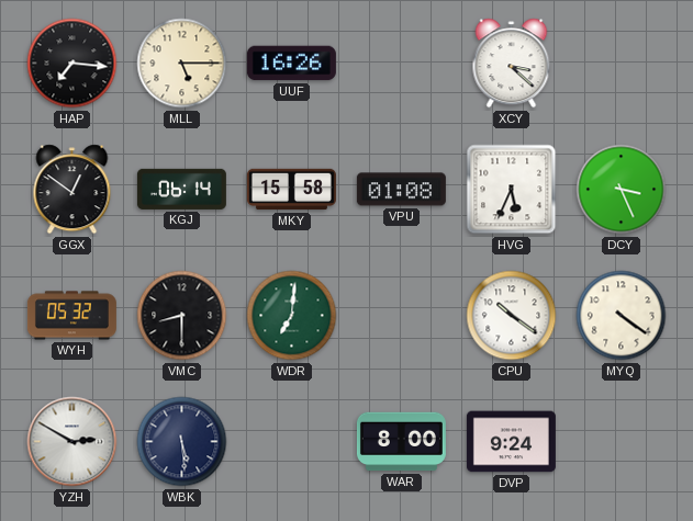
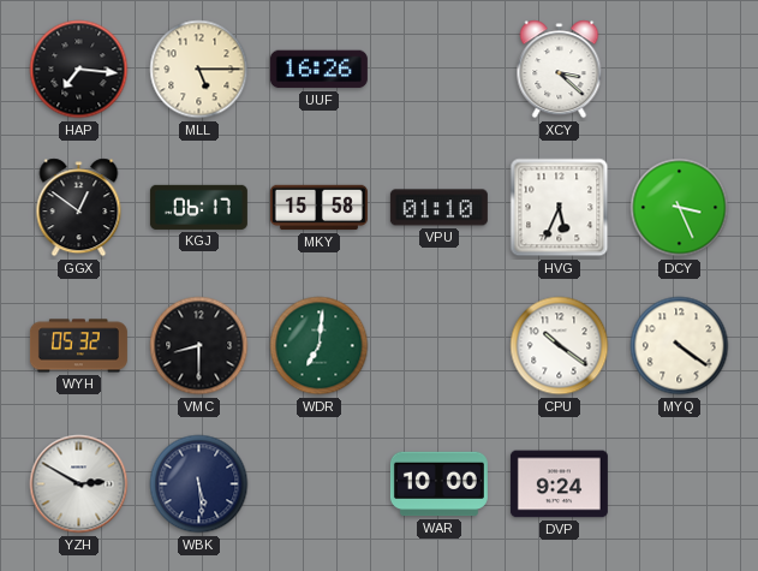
KGJ: 06:14 -> 06:17
VPU: 01:08 -> 01:10
WAR: 8:00 -> 10:00
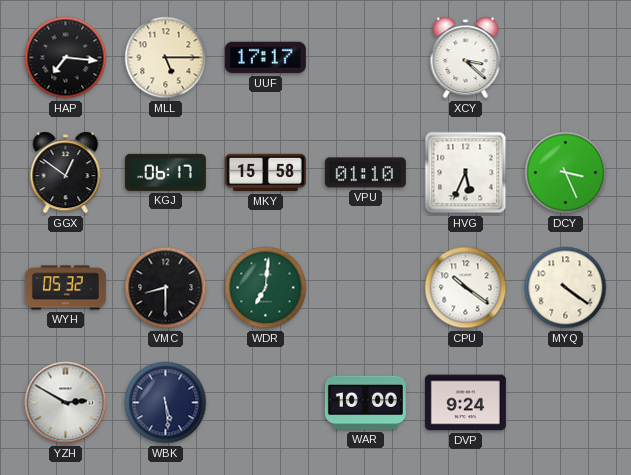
UUF: 16:26 -> 17:17
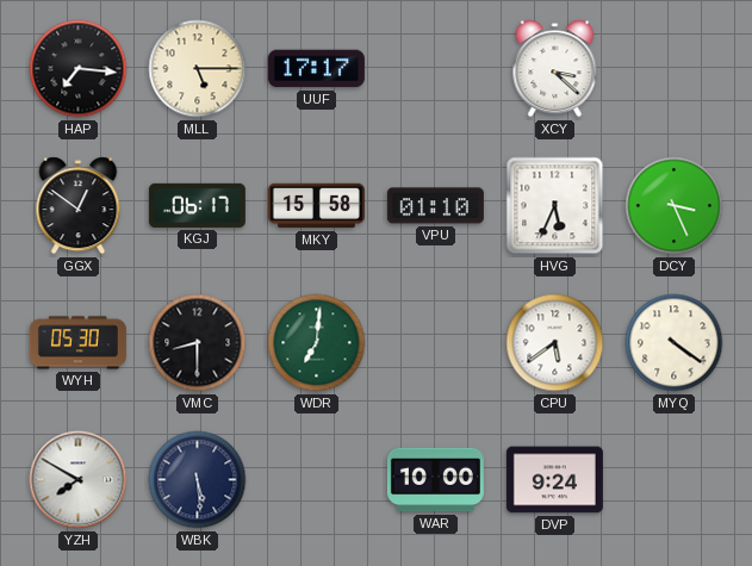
WYH: 05:32 -> 05:30
CPU: 10:21 -> 5:39
YZH: 2:50 -> 7:50
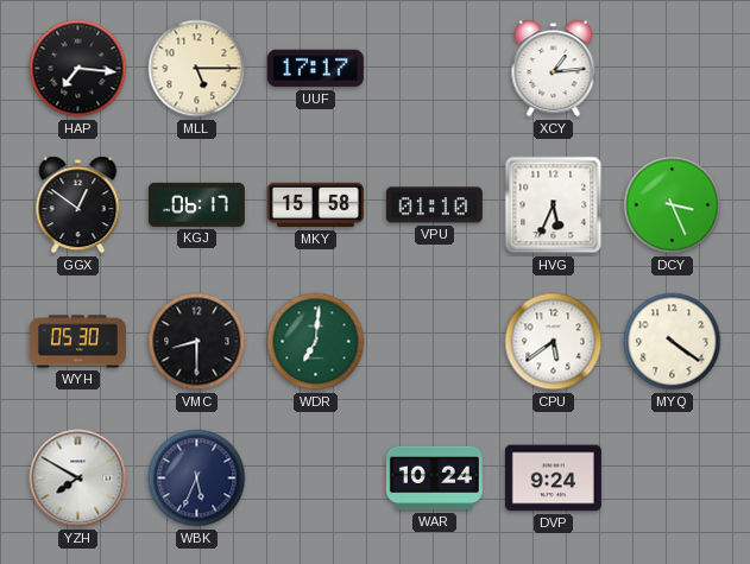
XCY: 3:22 -> 1:14
WBK: 5:29 -> 5:34
WAR: 10:00 -> 10:24
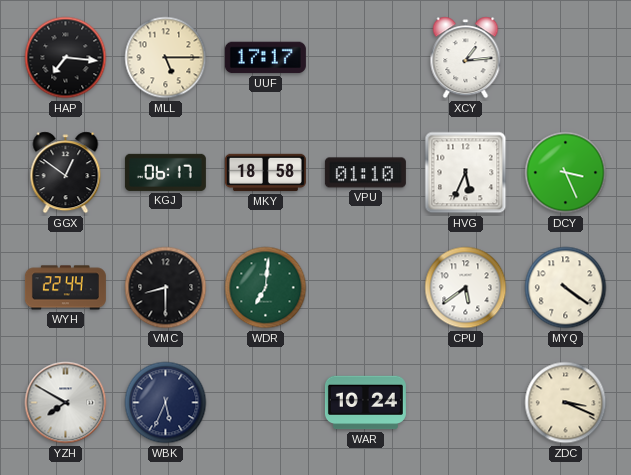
MKY: 15:58 -> 18:58
WYH: 05:30 -> 22:44
DVP: 9:24 -> none
ZDC: none -> 3:19
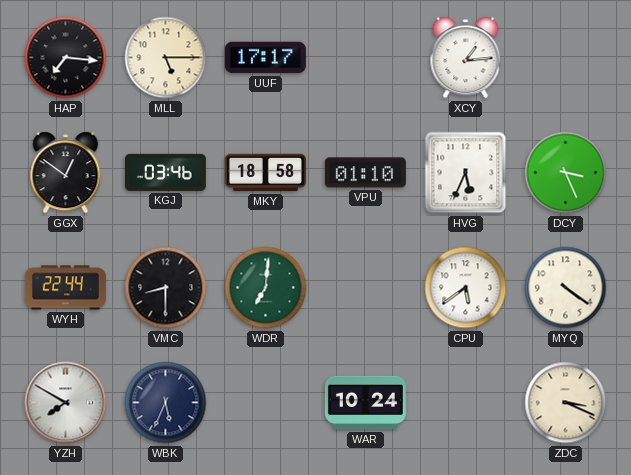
KGJ: 06:17 -> 03:46
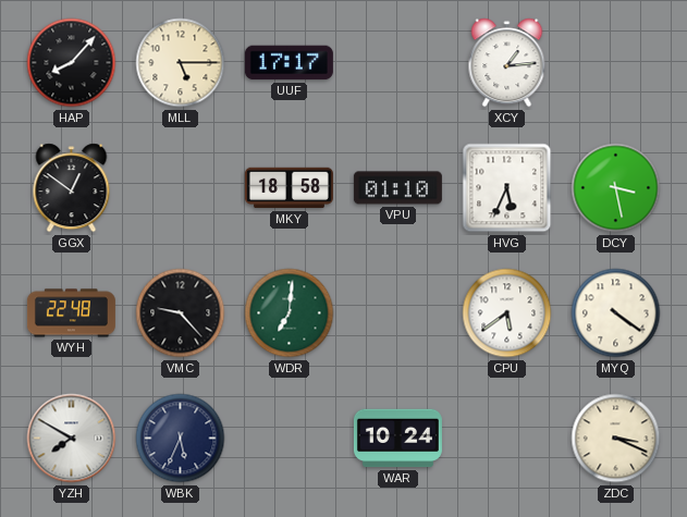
HAP: 7:16 -> 8:07
KGJ: 03:46 -> none
DCY: 3:26 -> 3:28
WYH: 22:44 -> 22:48
VMC: 8:30 -> 9:23
